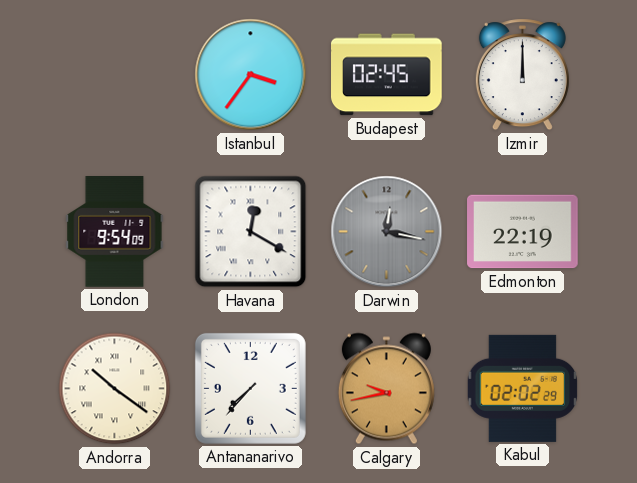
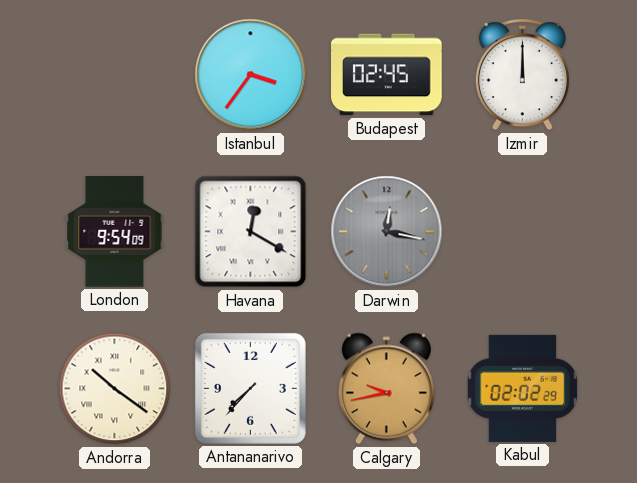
Edmonton: 22:19 -> none
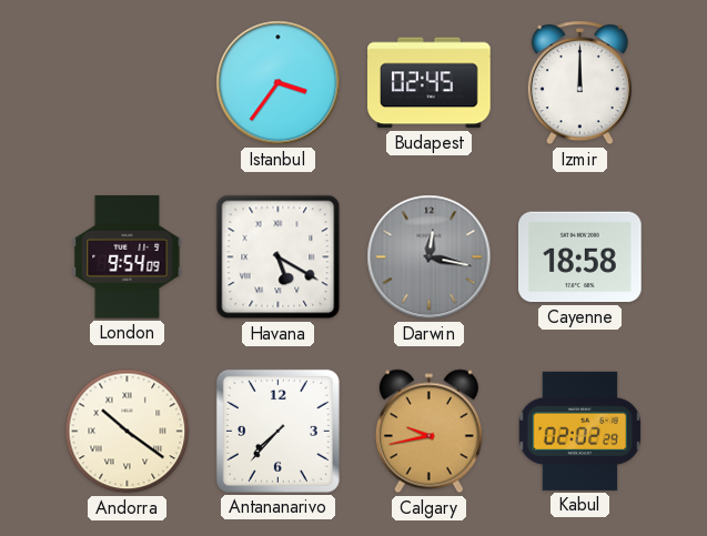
Havana: 12:20 -> 5:20
Cayenne: none -> 18:58
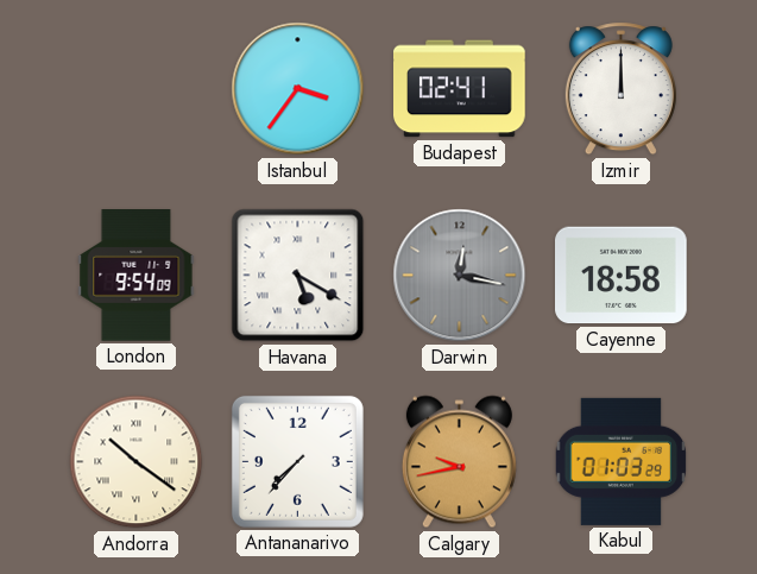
Budapest: 02:45 -> 02:41
Kabul: 02:02 -> 01:03
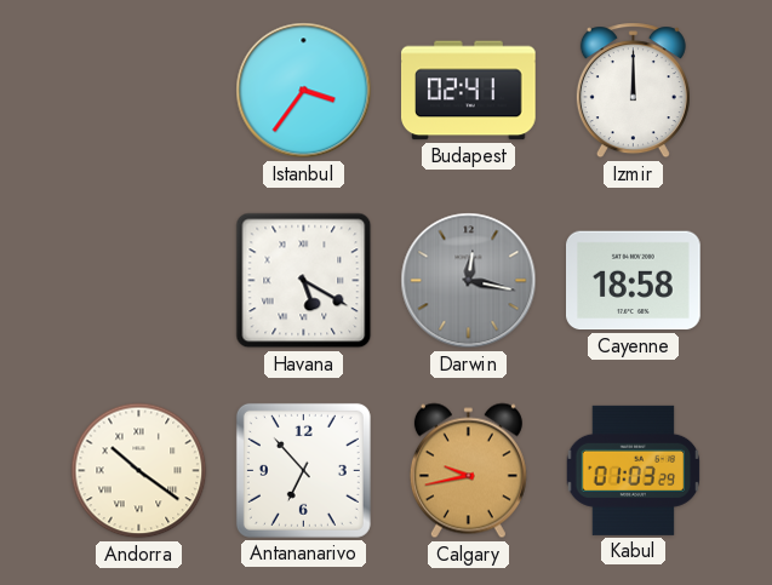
London: 9:54 -> none
Antananarivo: 7:37 -> 6:53
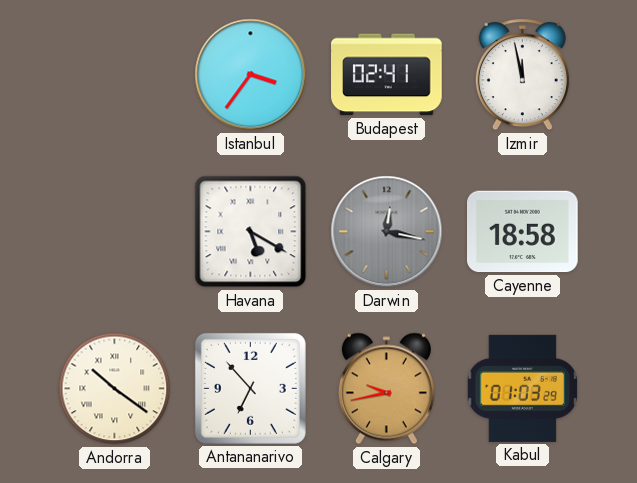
Izmir: 12:00 -> 11:58
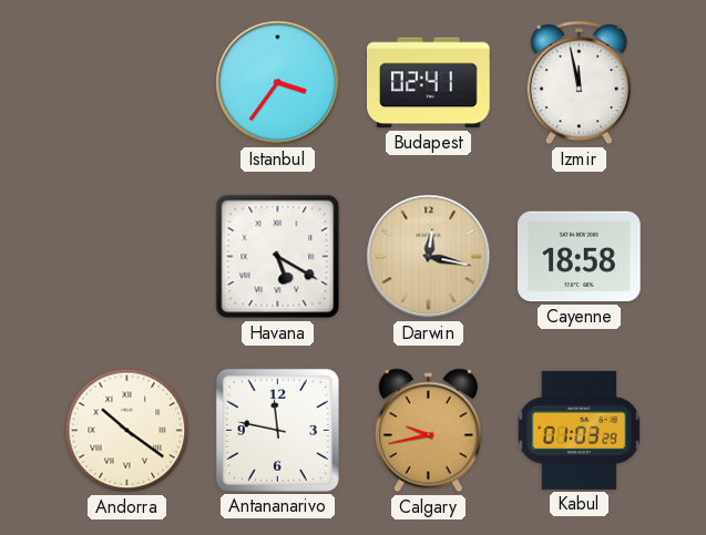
Darwin dial: grey -> champagne
Antananarivo: 6:53 -> 11:47
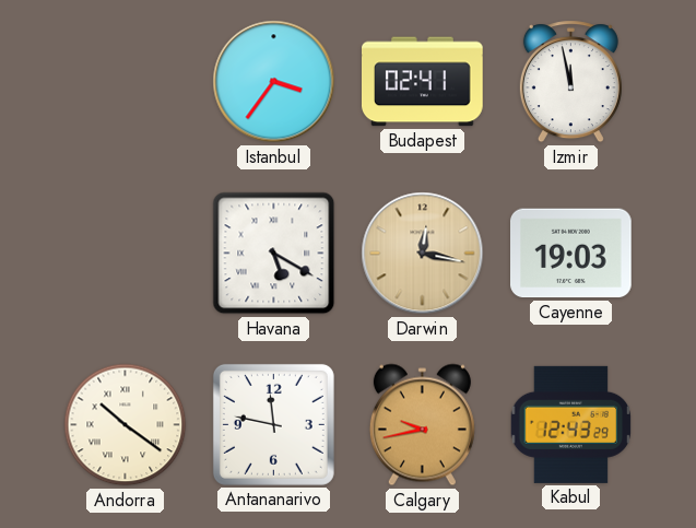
Cayenne: 18:58 -> 19:03
Kabul: 01:03 -> 12:43
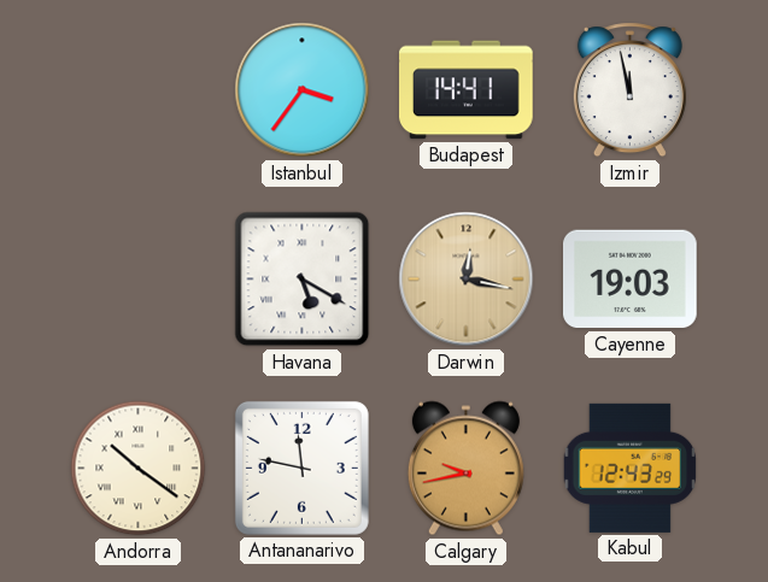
Budapest: 02:41 -> 14:41
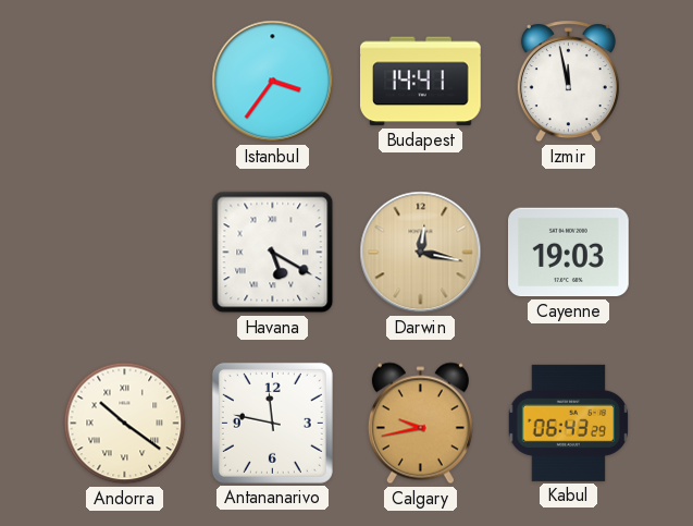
Kabul: 12:43 -> 06:43
